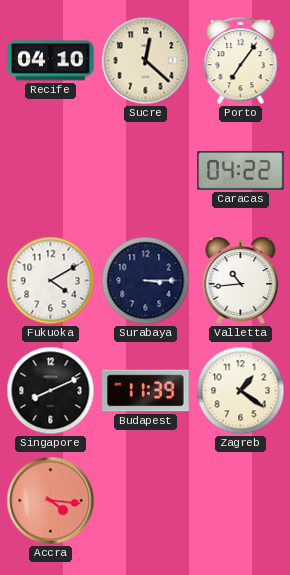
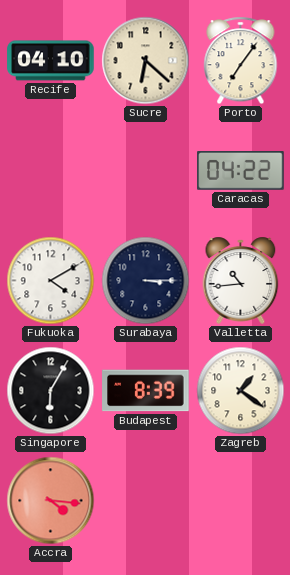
Sucre: 12:22 -> 6:22
Singapore: 8:11 -> 6:05
Budapest: 11:39 -> 8:39
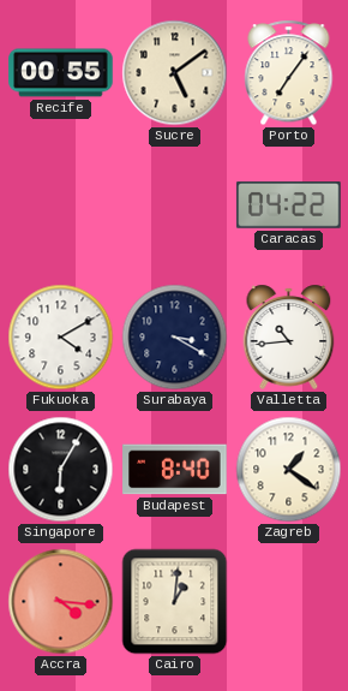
Recife: 04:10 -> 00:55
Sucre: 6:22 -> 5:09
Surabaya: 3:15 -> 3:20
Budapest: 8:39 -> 8:40
Cairo: none -> 1:01
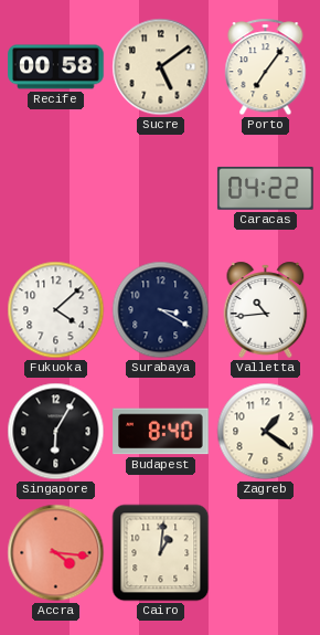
Recife: 00:55 -> 00:58
Fukuoka: 4:10 -> 4:08
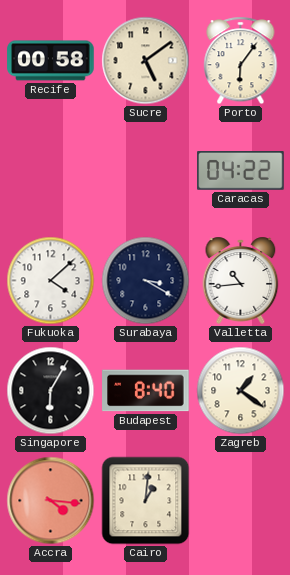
Porto: 7:06 -> 6:06
